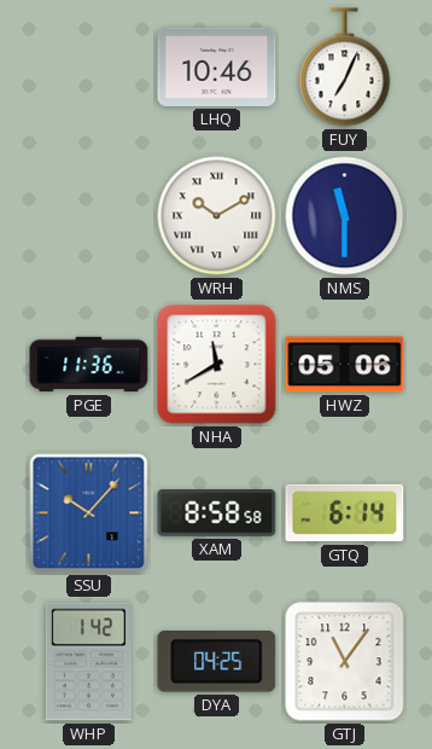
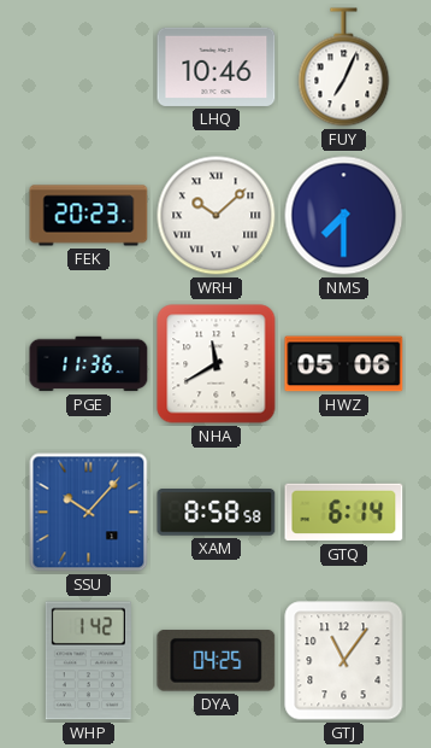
FEK: none -> 20:23
WRH: 10:10 -> 10:08
NMS: 11:30 -> 7:30
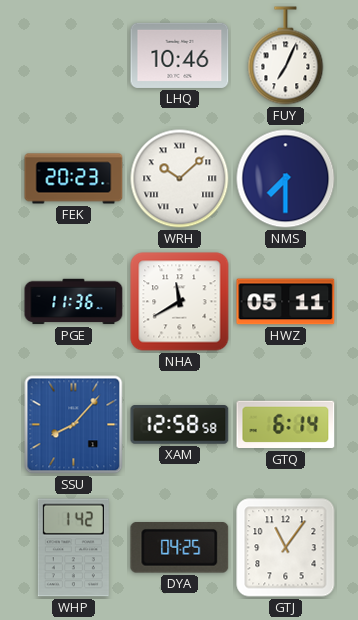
HWZ: 05:06 -> 05:11
SSU: 10:07 -> 8:07
XAM: 8:58 -> 12:58
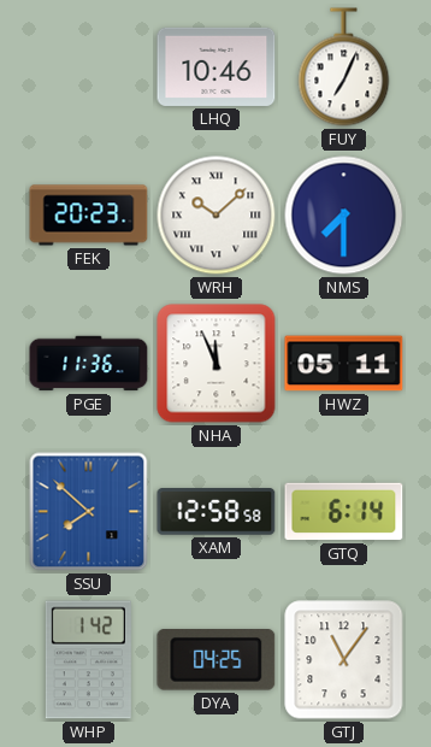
NHA: 11:40 -> 11:56
SSU: 8:07 -> 7:52
